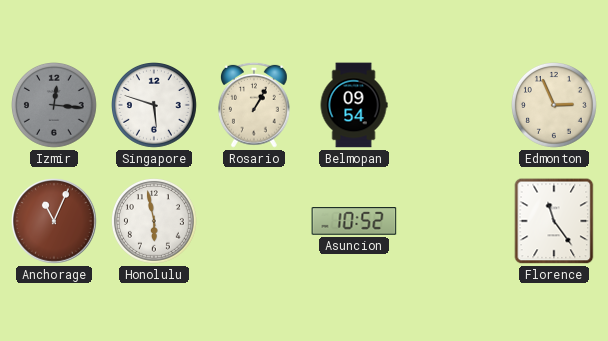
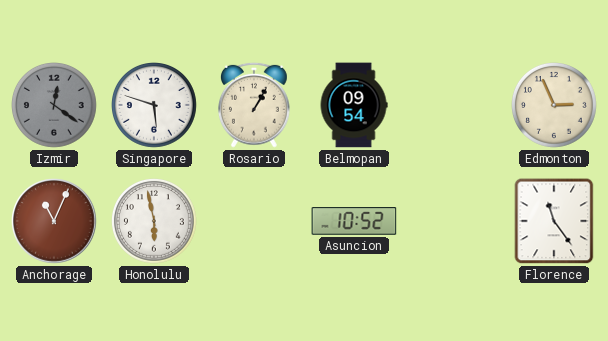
Izmir: 12:16 -> 12:21
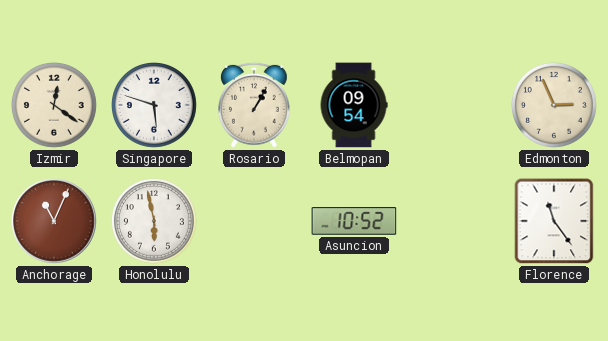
Izmir dial: grey -> cream
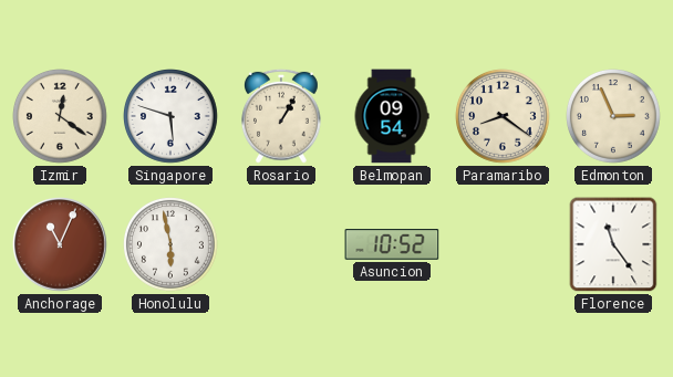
Paramaribo: none -> 8:21
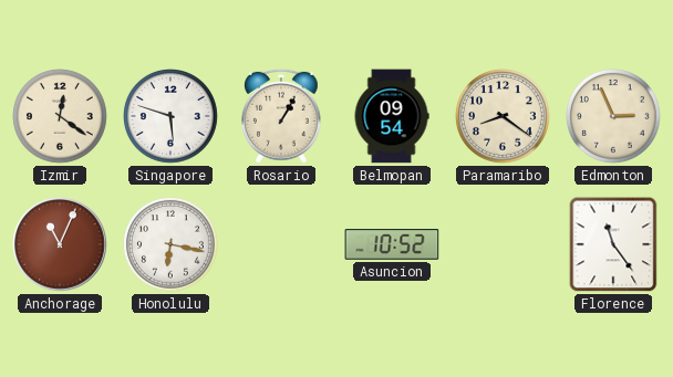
Honolulu: 5:58 -> 6:17
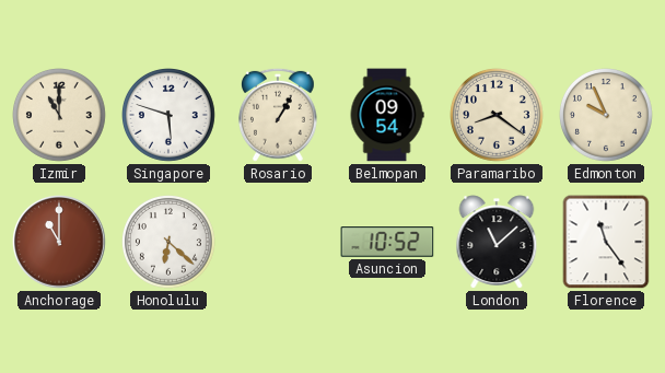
Izmir: 12:21 -> 11:00
Edmonton: 2:56 -> 9:56
Anchorage: 11:04 -> 11:00
Honolulu: 6:17 -> 6:22
London: none -> 11:08
